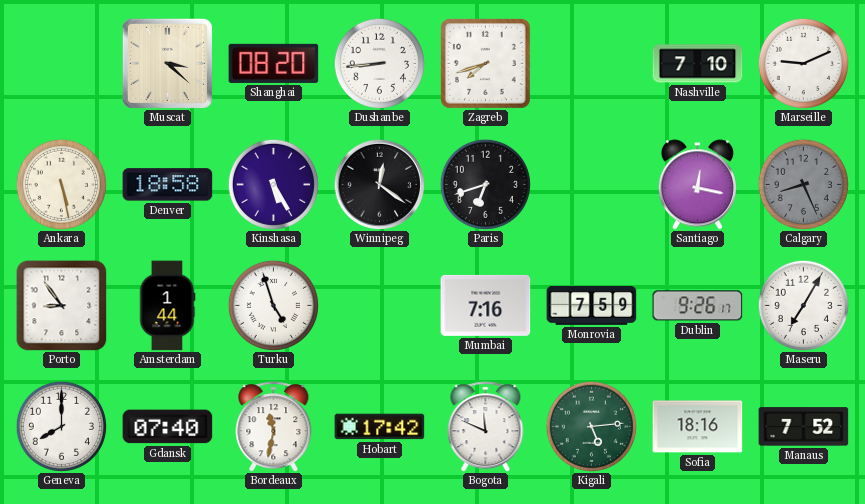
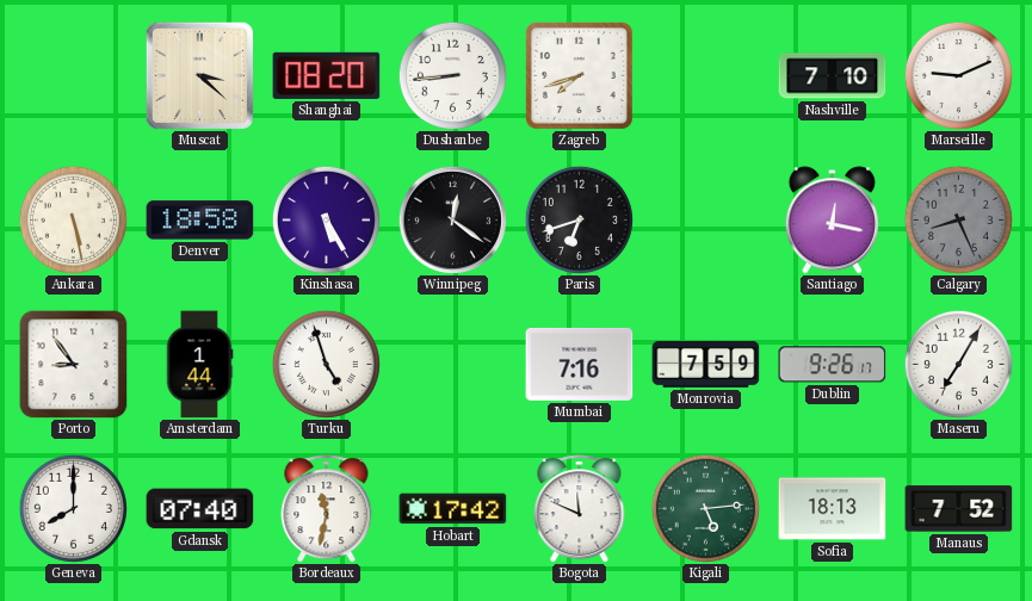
Sofia: 18:16 -> 18:13
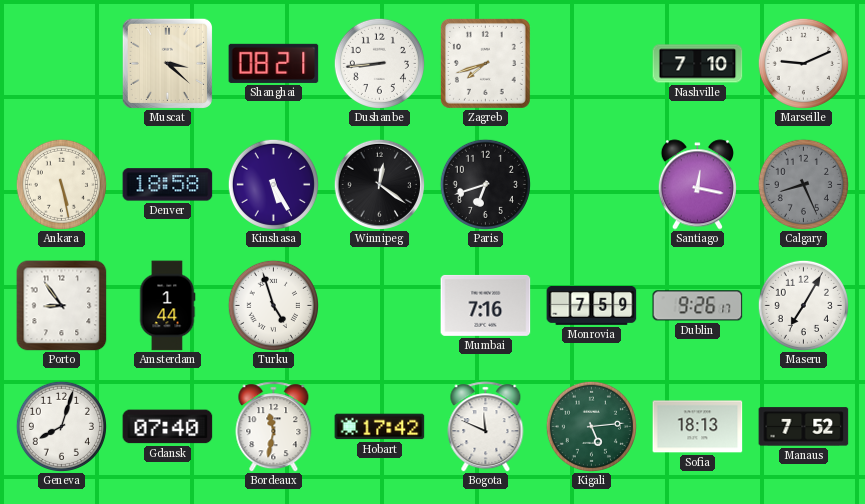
Shanghai: 08:20 -> 08:21
Geneva: 8:00 -> 8:03
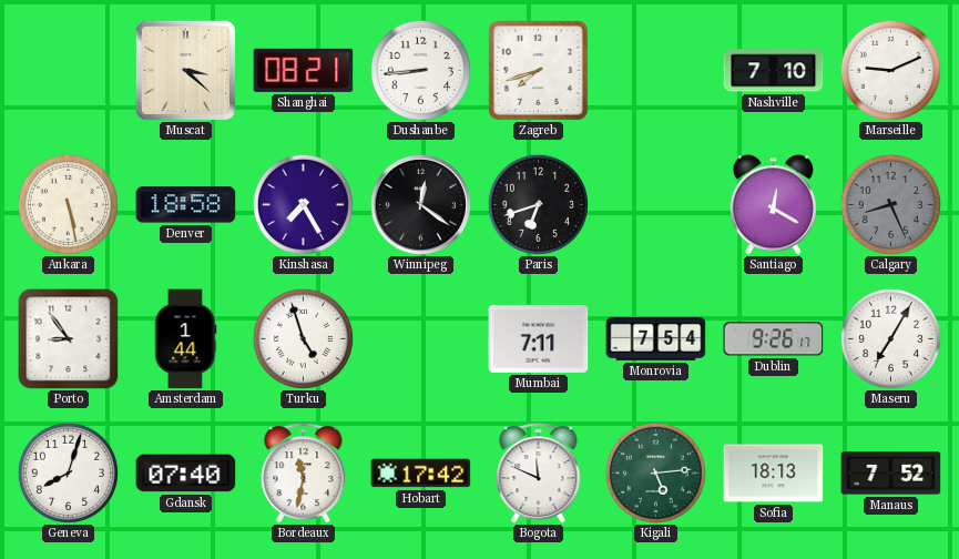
Kinshasa: 5:25 -> 7:25
Santiago: 12:17 -> 12:20
Mumbai: 7:16 -> 7:11
Monrovia: 7:59 -> 7:54
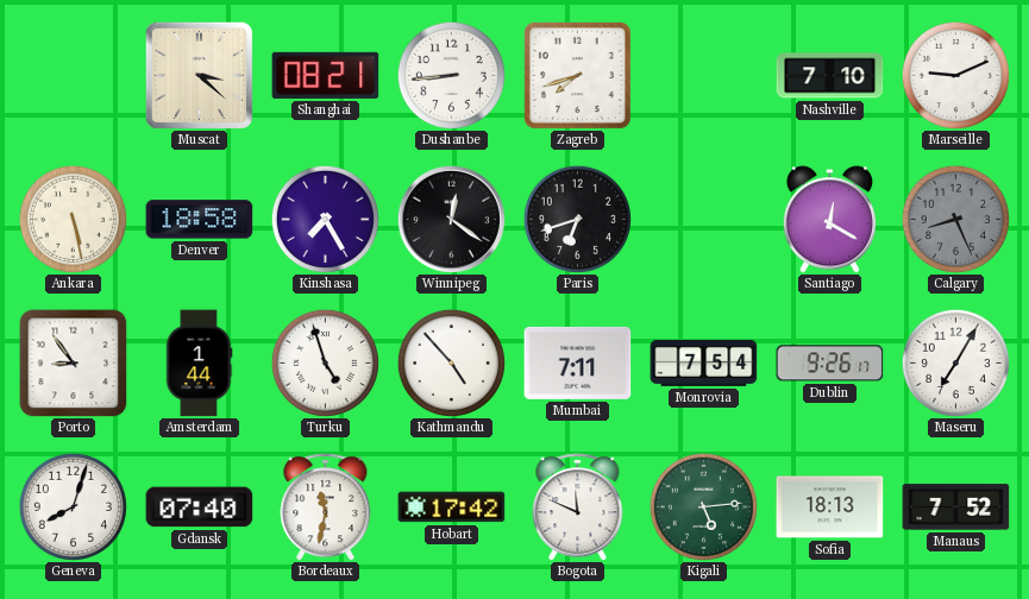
Kathmandu: none -> 4:53
